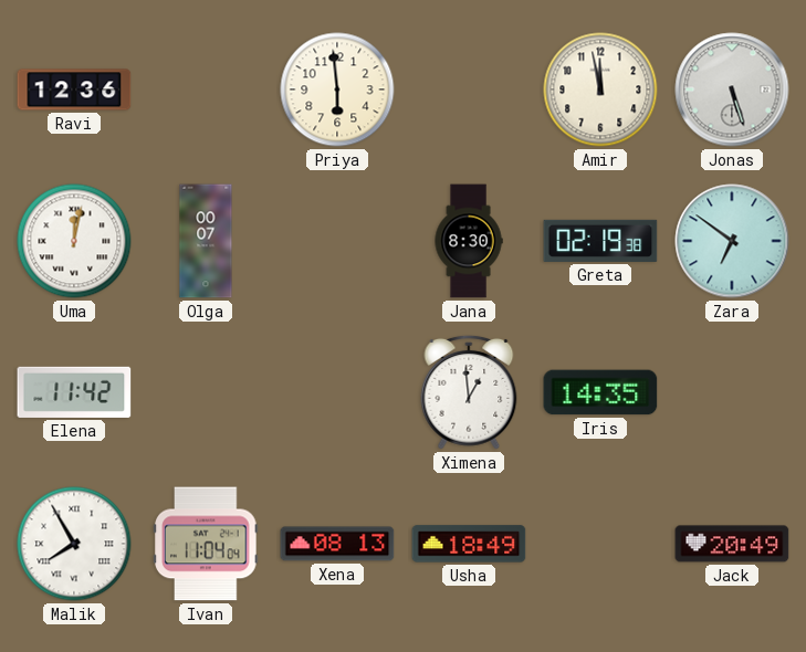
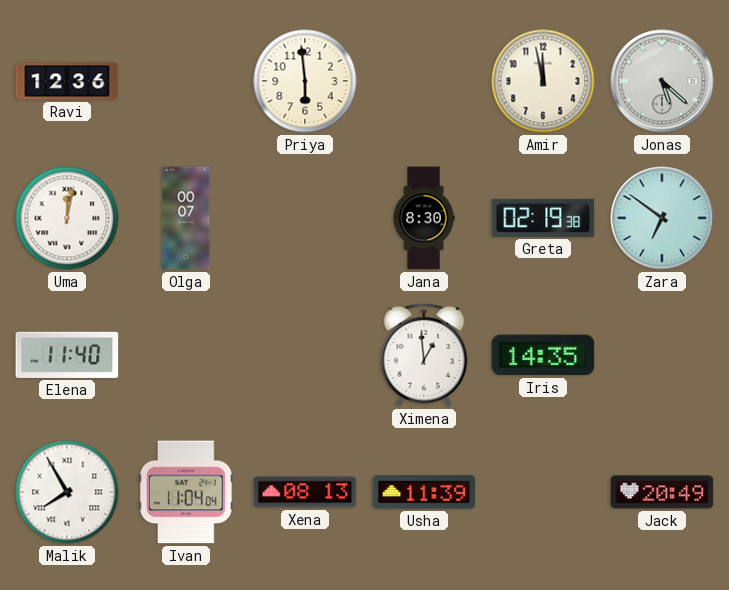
Jonas: 5:27 -> 5:22
Elena: 11:42 -> 11:40
Usha: 18:49 -> 11:39
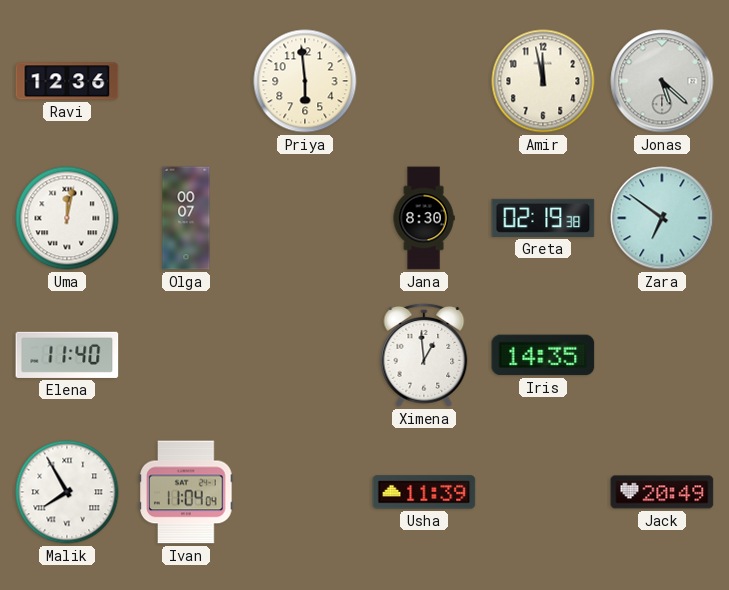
Xena: 08:13 -> none
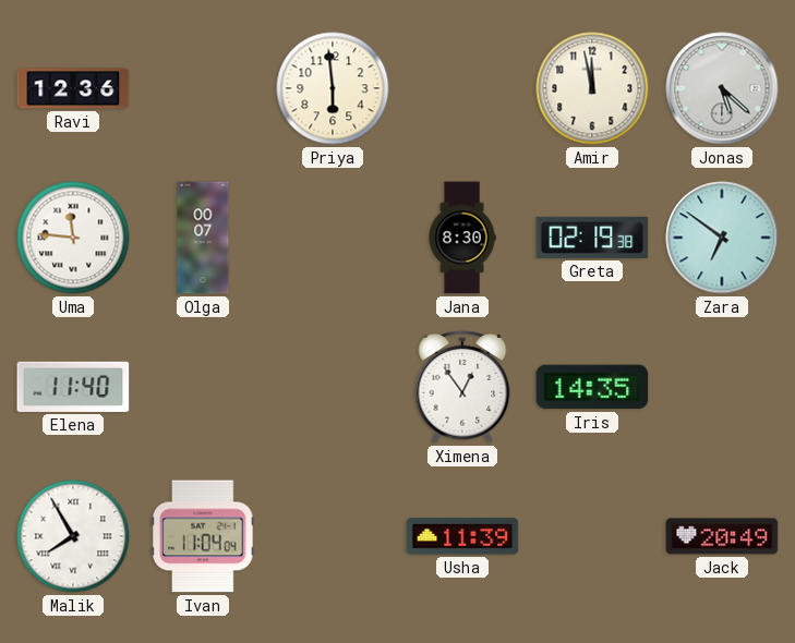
Uma: 12:02 -> 11:46
Ximena: 12:59 -> 12:54
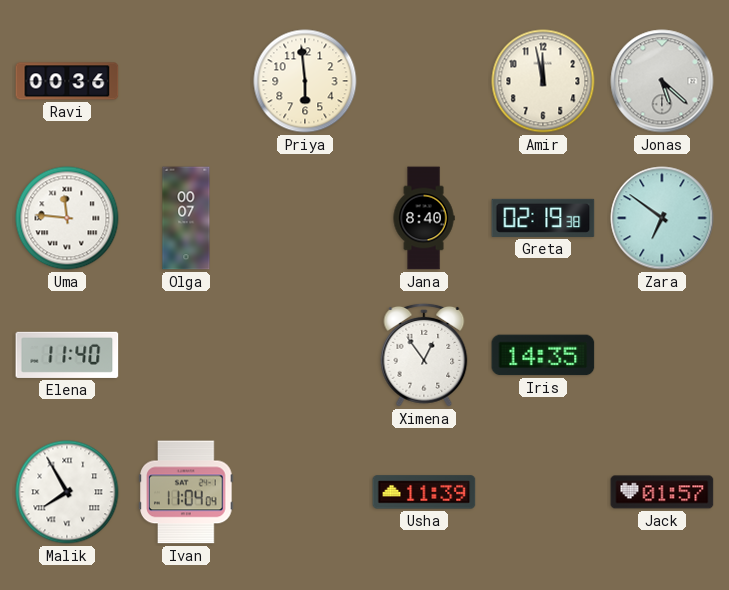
Ravi: 12:36 -> 00:36
Jana: 8:30 -> 8:40
Jack: 20:49 -> 01:57
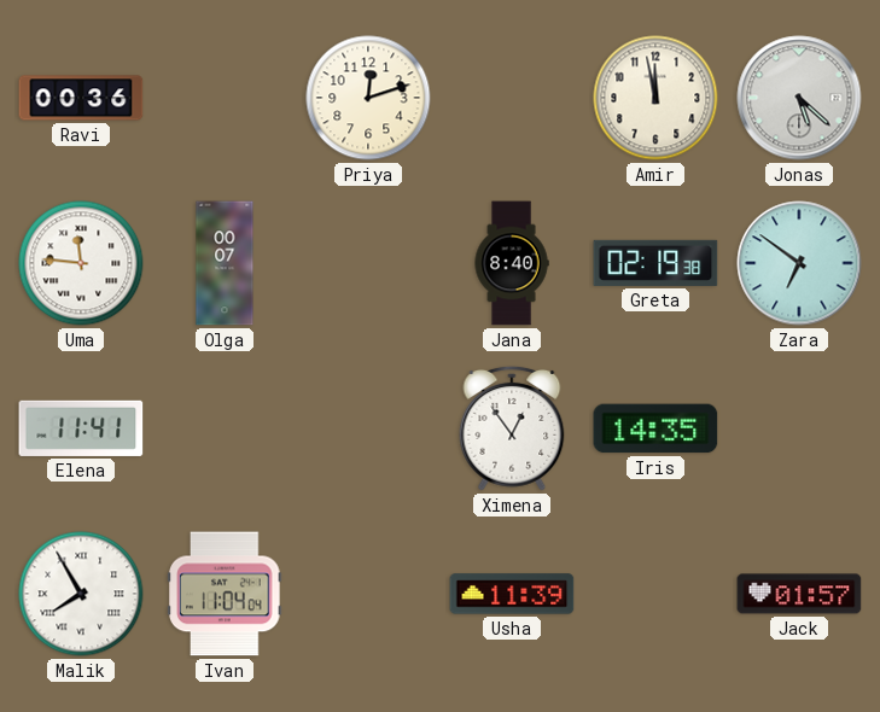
Priya: 5:59 -> 12:12
Elena: 11:40 -> 11:41
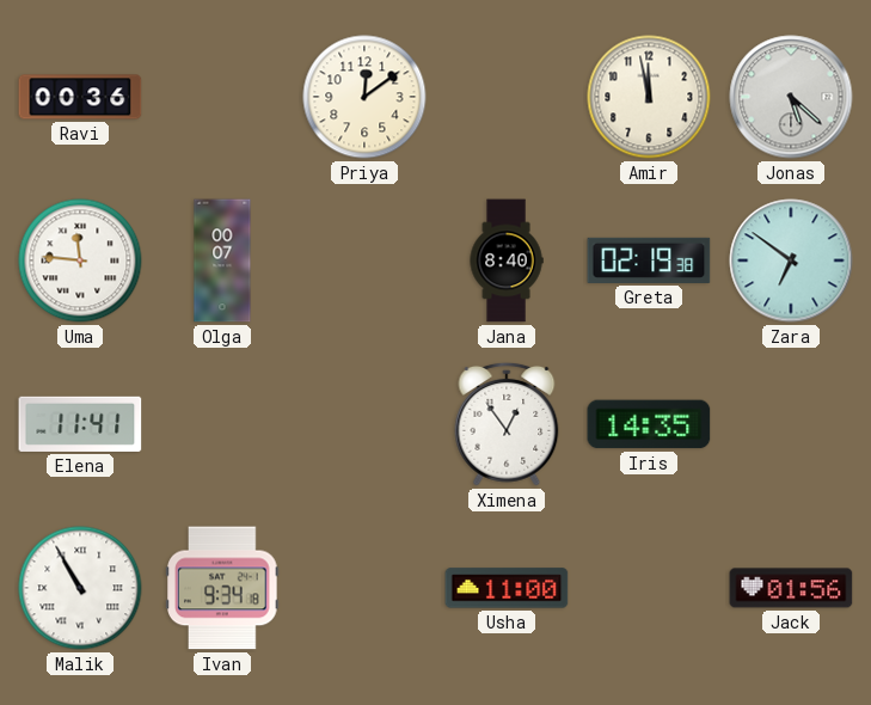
Priya: 12:12 -> 12:09
Malik: 7:55 -> 10:55
Ivan: 11:04 -> 9:34
Usha: 11:39 -> 11:00
Jack: 01:57 -> 01:56
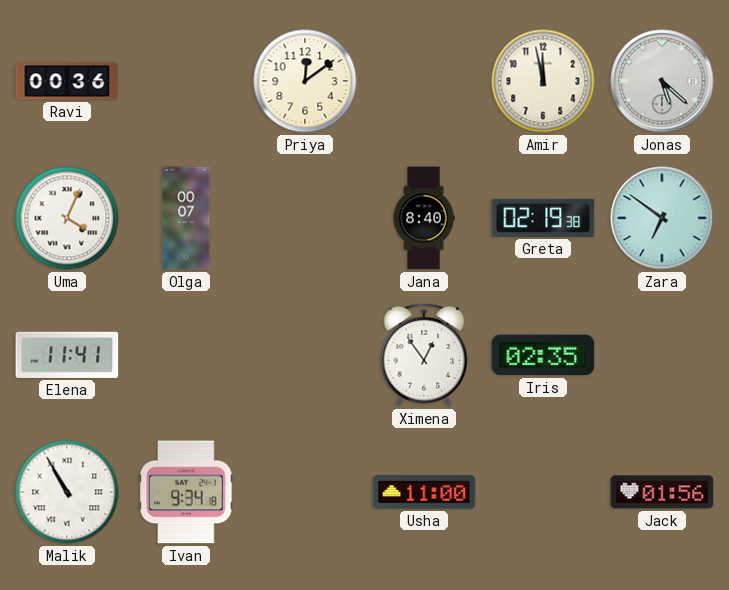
Uma: 11:46 -> 4:04
Iris: 14:35 -> 02:35
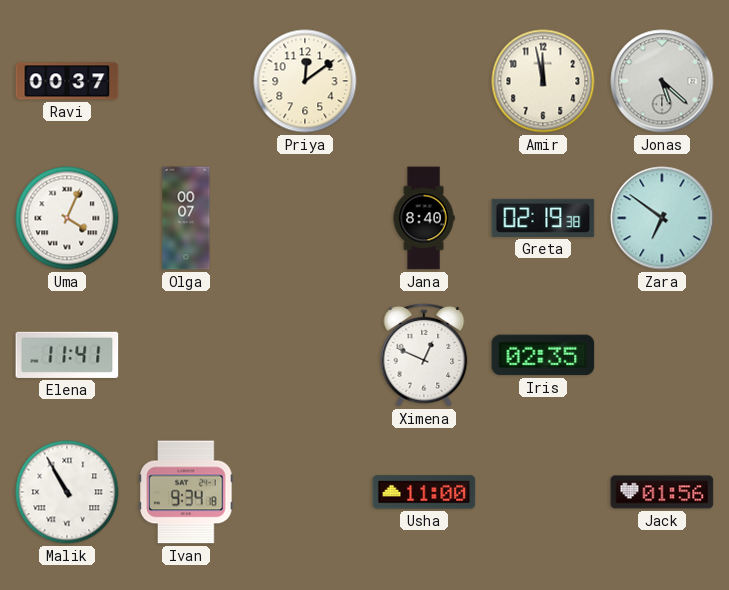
Ravi: 00:36 -> 00:37
Ximena: 12:54 -> 12:49
